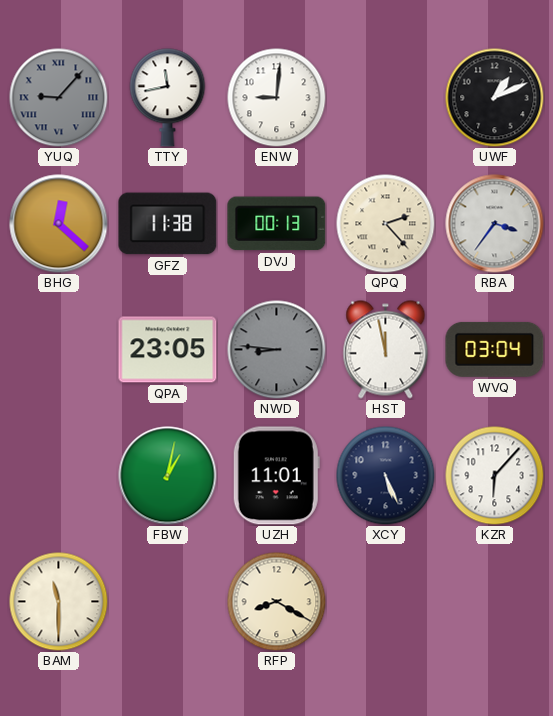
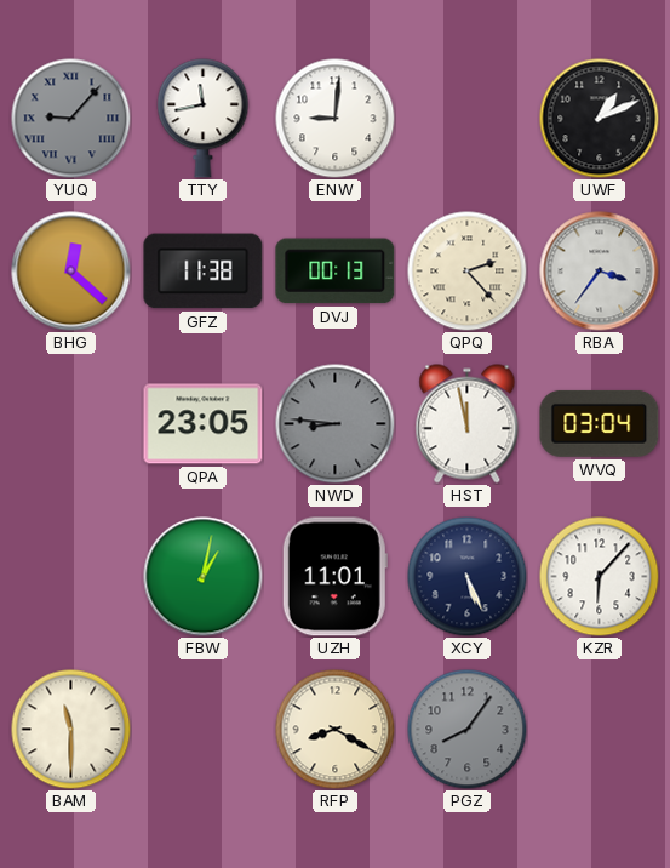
PGZ: none -> 8:06
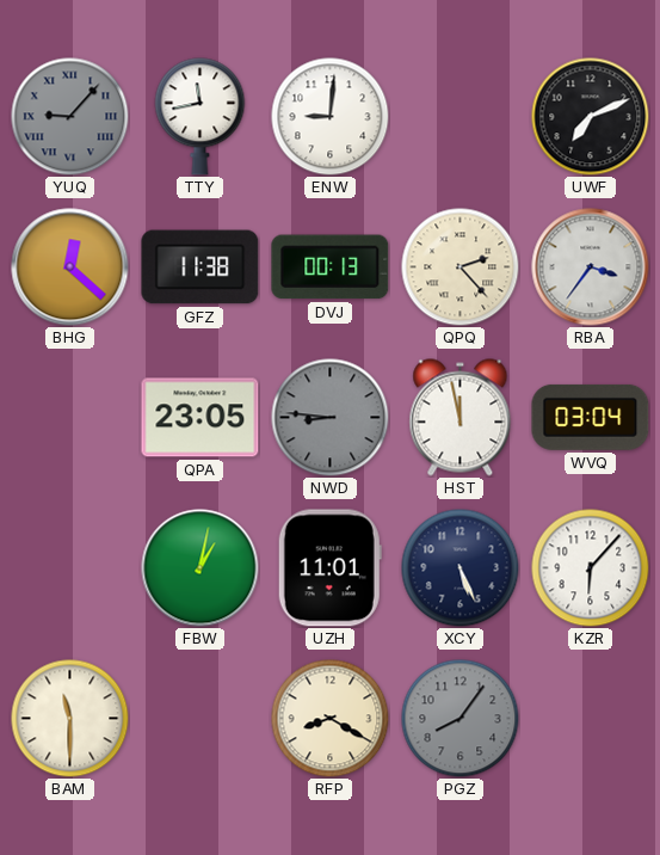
UWF: 1:11 -> 7:11
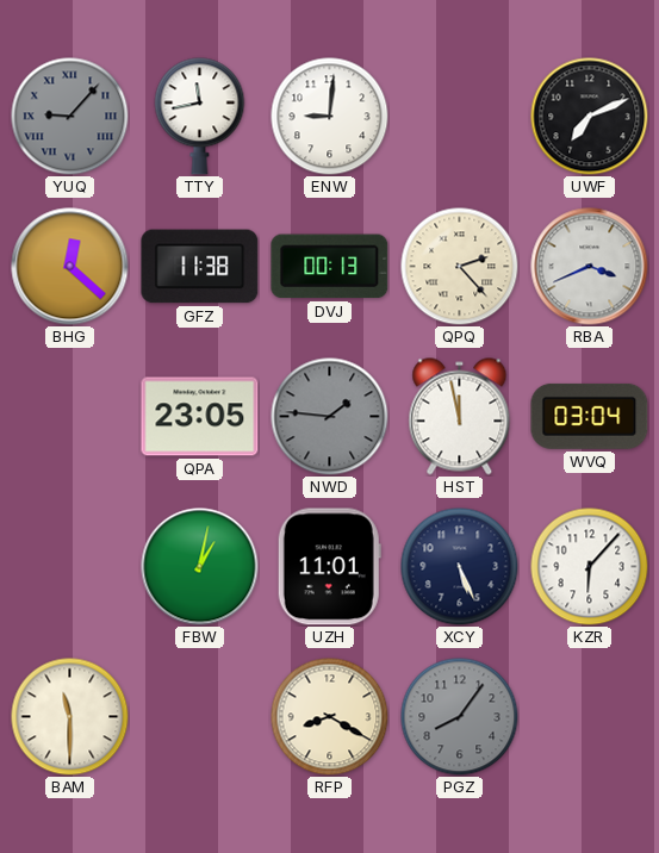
RBA: 3:36 -> 3:41
NWD: 8:46 -> 1:46
